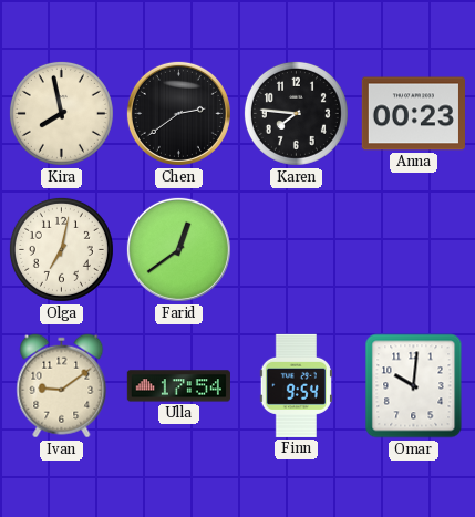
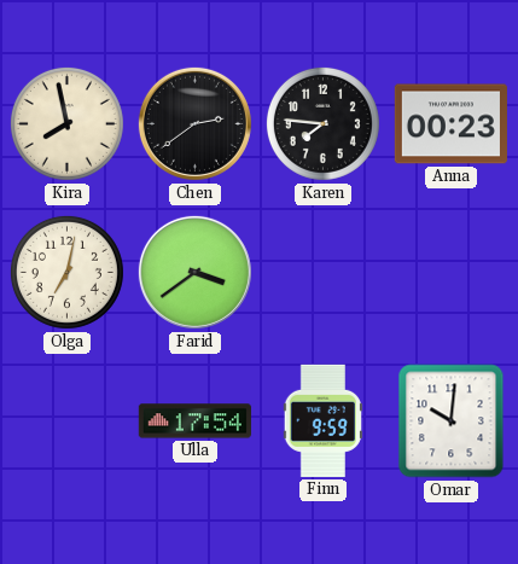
Farid: 12:39 -> 3:39
Ivan: 9:09 -> none
Finn: 9:54 -> 9:59
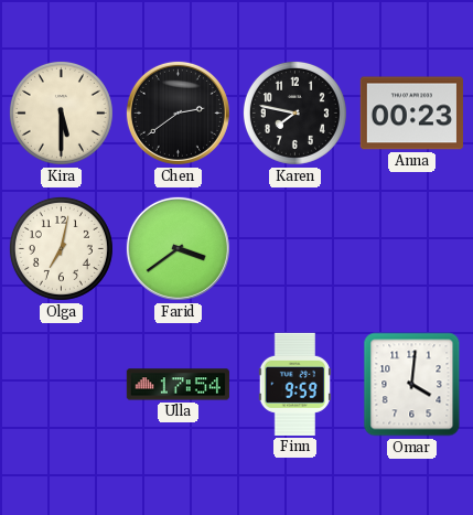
Kira: 7:58 -> 5:30
Karen: 7:46 -> 7:47
Omar: 10:01 -> 4:01
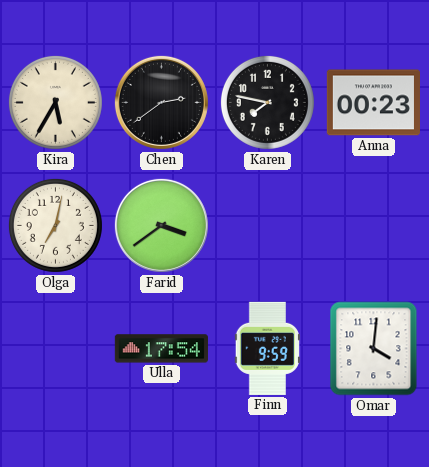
Kira: 5:30 -> 5:35
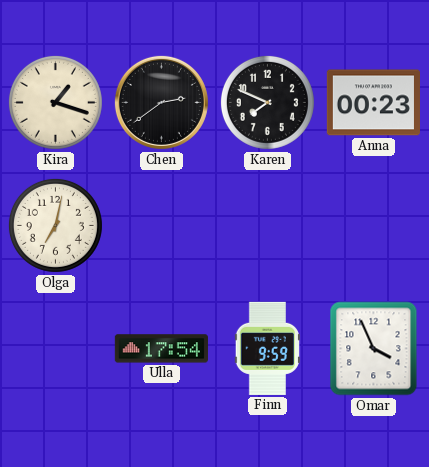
Kira: 5:35 -> 1:18
Karen: 7:47 -> 7:49
Farid: 3:39 -> none
Omar: 4:01 -> 3:56
